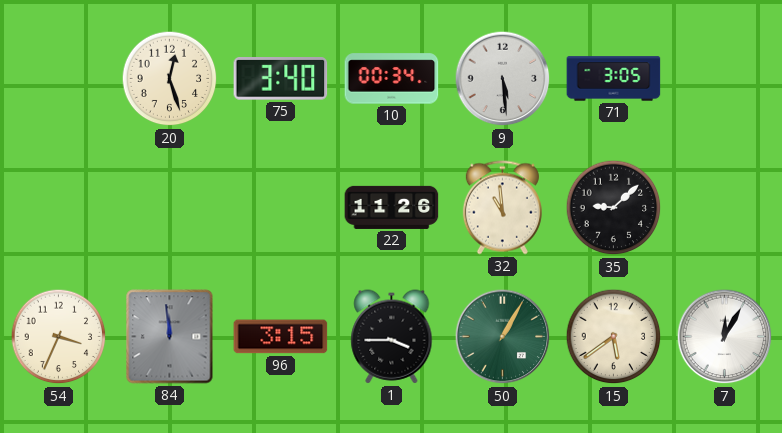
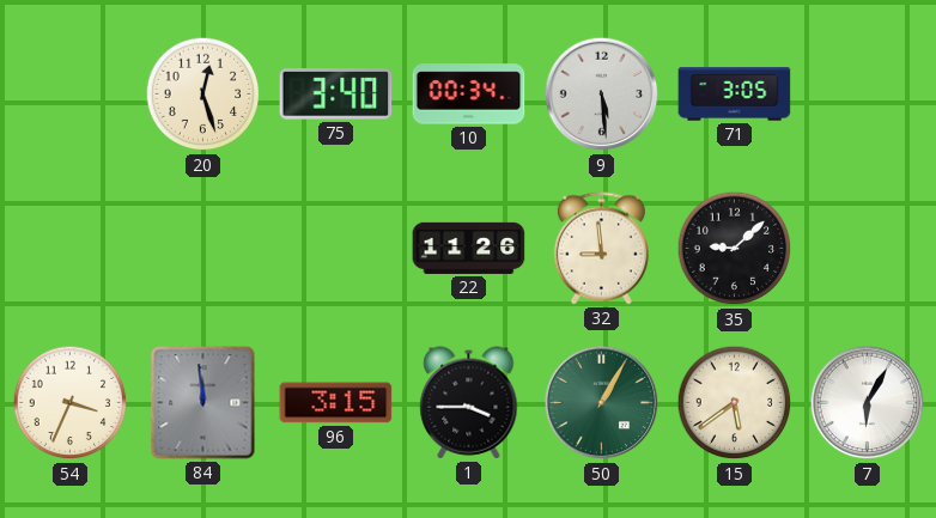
32: 10:59 -> 8:59
7: 12:05 -> 6:05
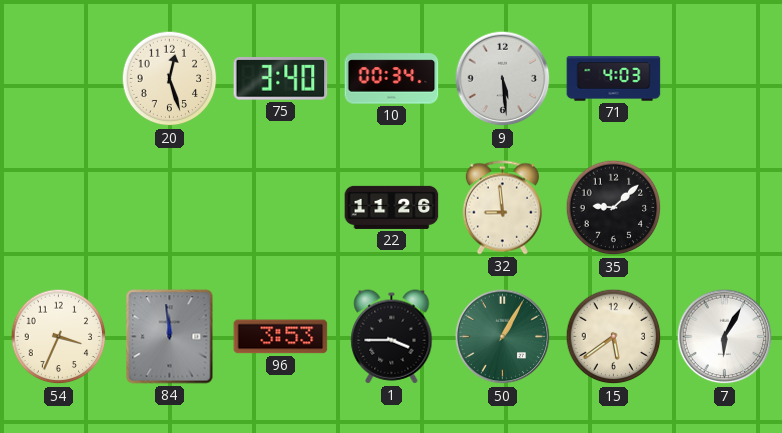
71: 3:05 -> 4:03
96: 3:15 -> 3:53
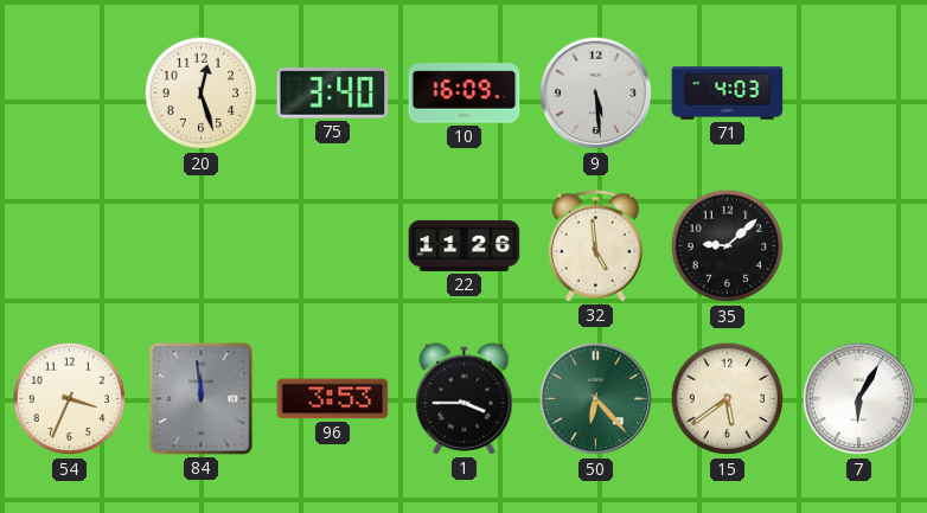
10: 00:34 -> 16:09
32: 8:59 -> 4:59
50: 1:05 -> 6:23
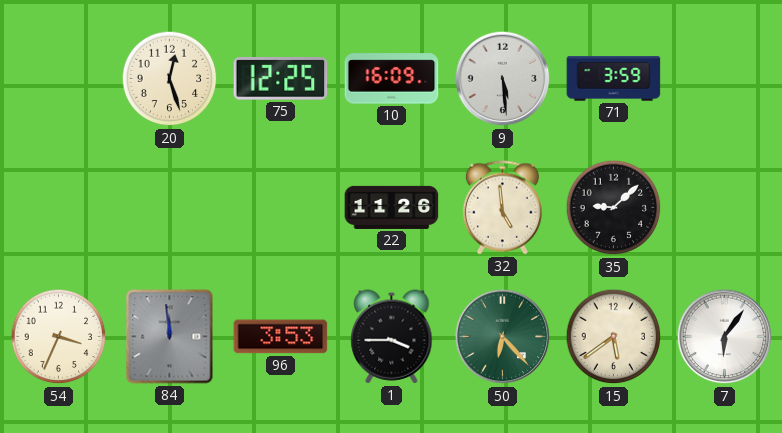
75: 3:40 -> 12:25
71: 4:03 -> 3:59
7: 6:05 -> 6:06
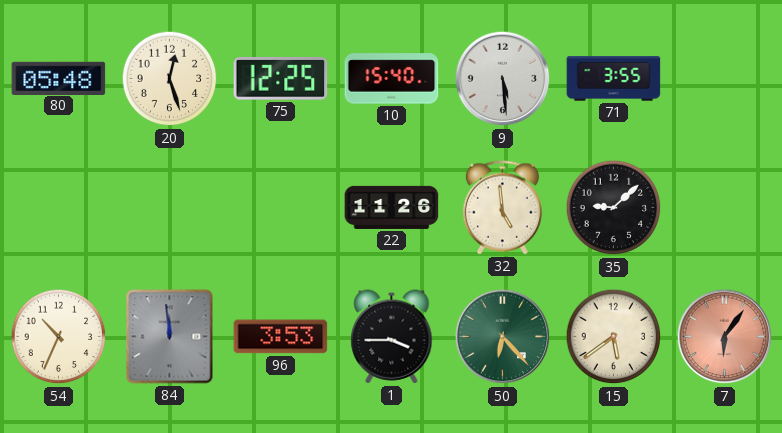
80: none -> 05:48
10: 16:09 -> 15:40
71: 3:59 -> 3:55
54: 3:34 -> 10:34
7 dial: white -> salmon
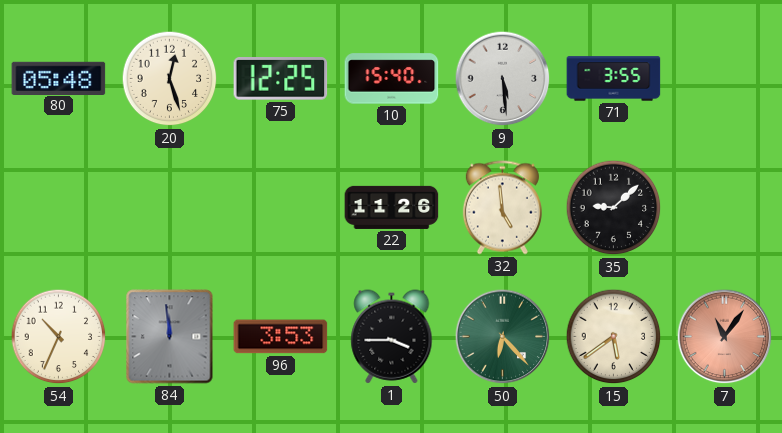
7: 6:06 -> 11:06
